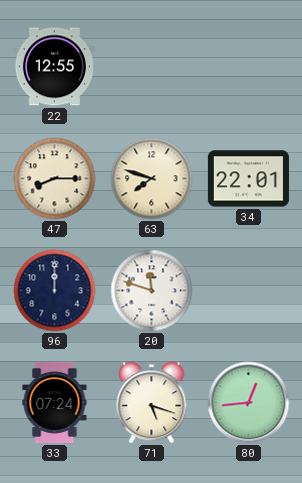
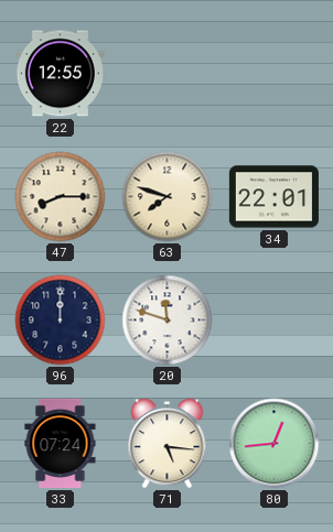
71: 5:18 -> 5:16
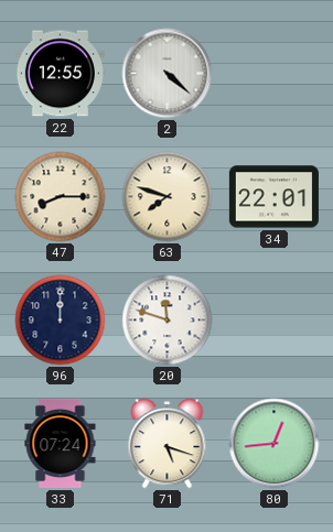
2: none -> 4:22
71: 5:16 -> 5:18
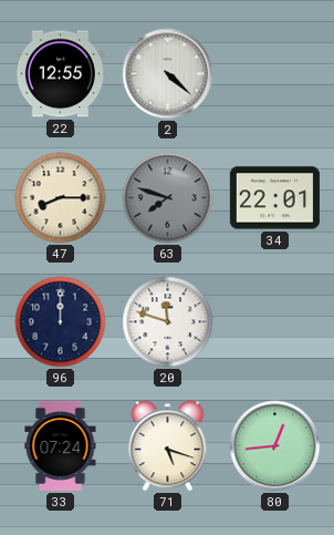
63 dial: cream -> grey
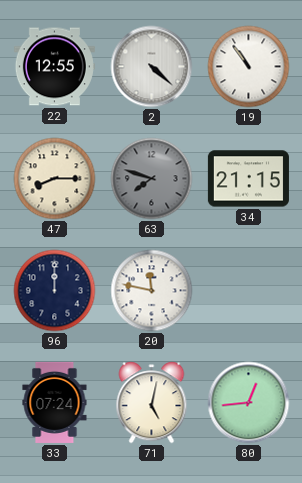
19: none -> 10:54
34: 22:01 -> 21:15
20: 11:48 -> 11:47
71: 5:18 -> 5:02
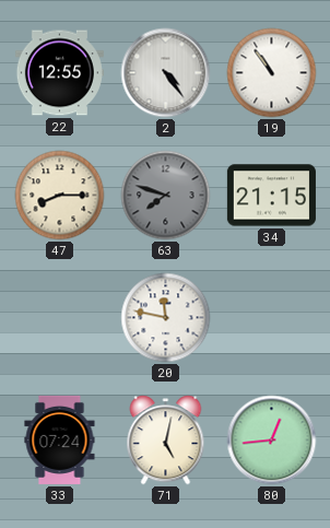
2: 4:22 -> 4:24
96: 12:00 -> none
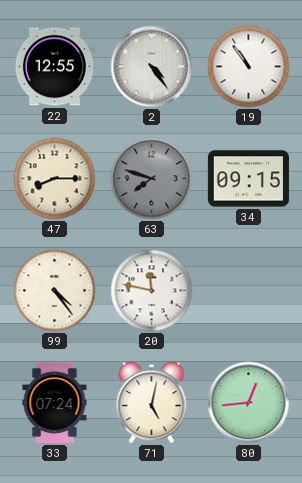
34: 21:15 -> 09:15
99: none -> 4:24
